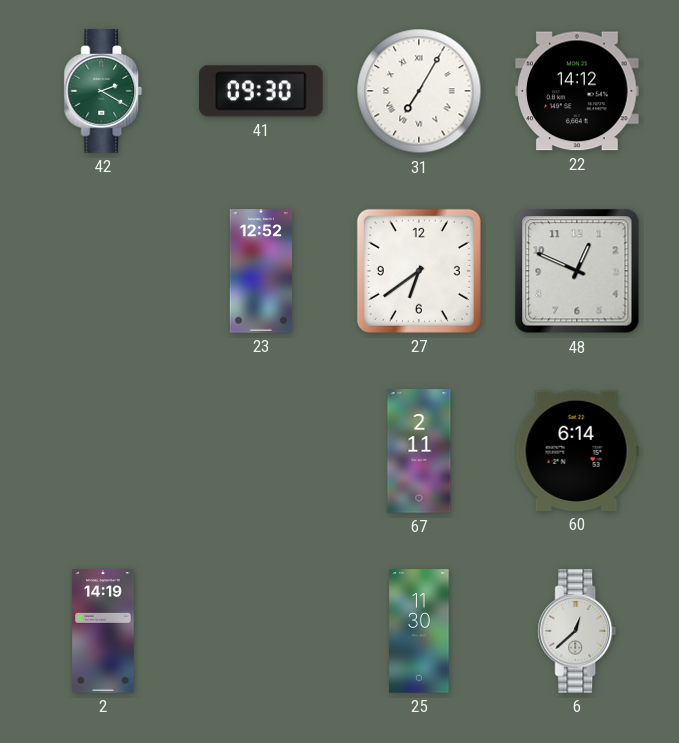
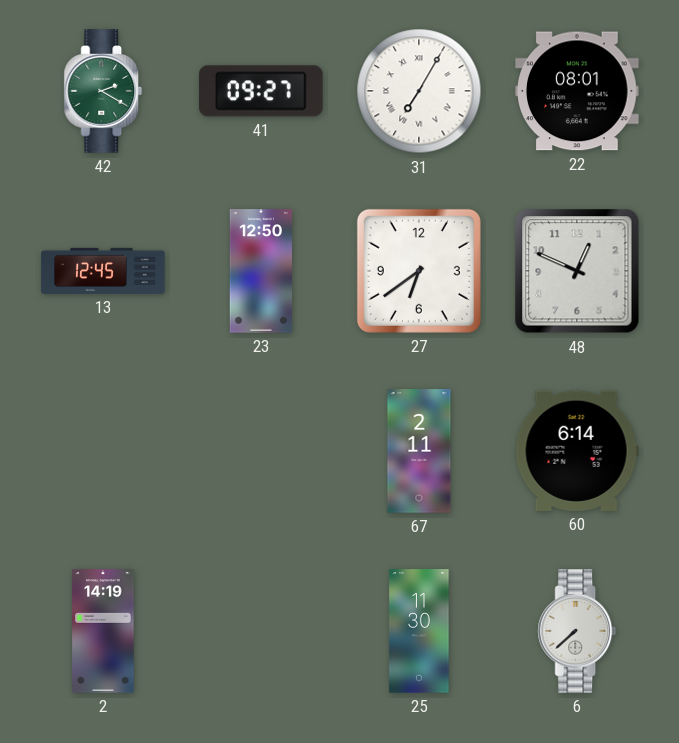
41: 09:30 -> 09:27
22: 14:12 -> 08:01
13: none -> 12:45
23: 12:52 -> 12:50
6: 12:38 -> 7:38
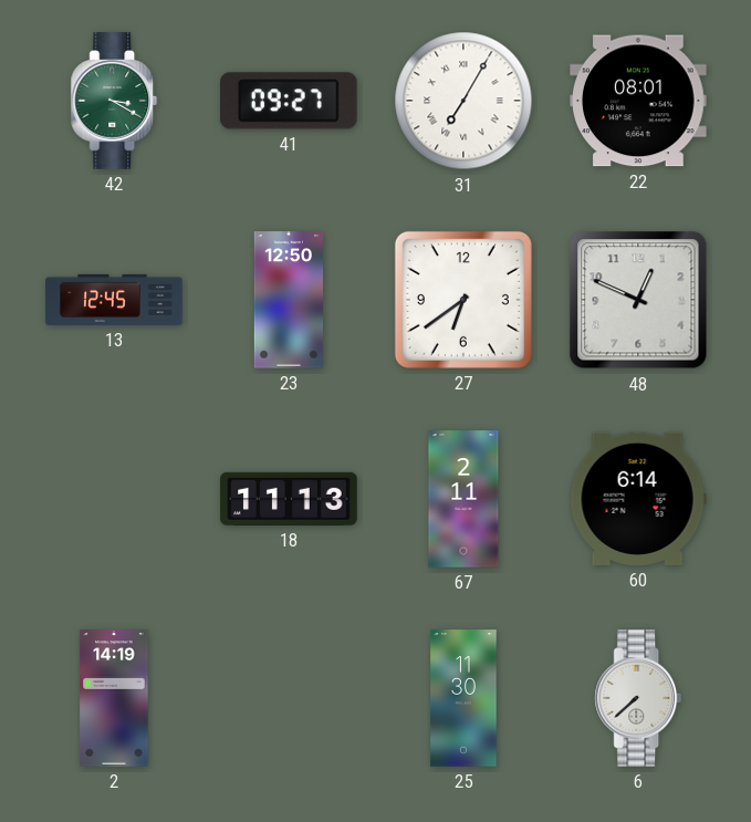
42: 2:20 -> 3:20
18: none -> 11:13
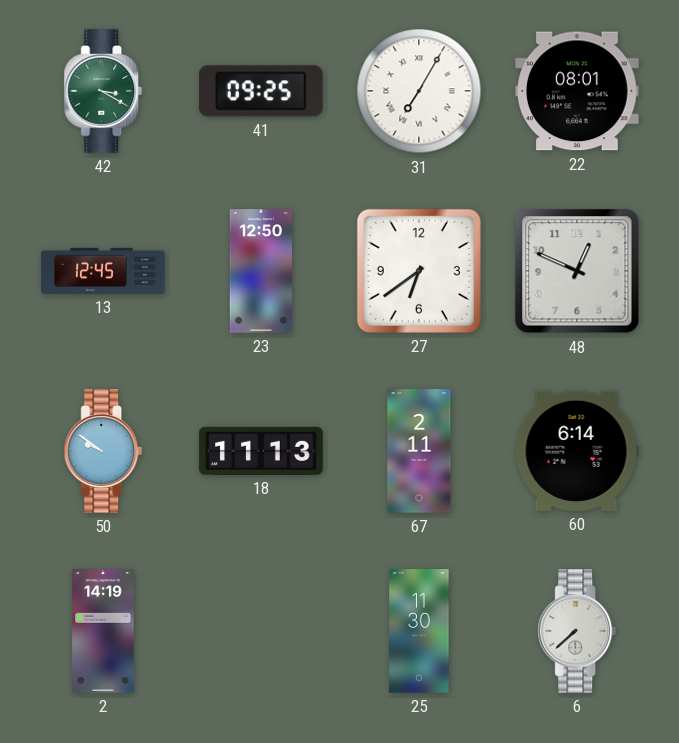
41: 09:27 -> 09:25
50: none -> 9:51
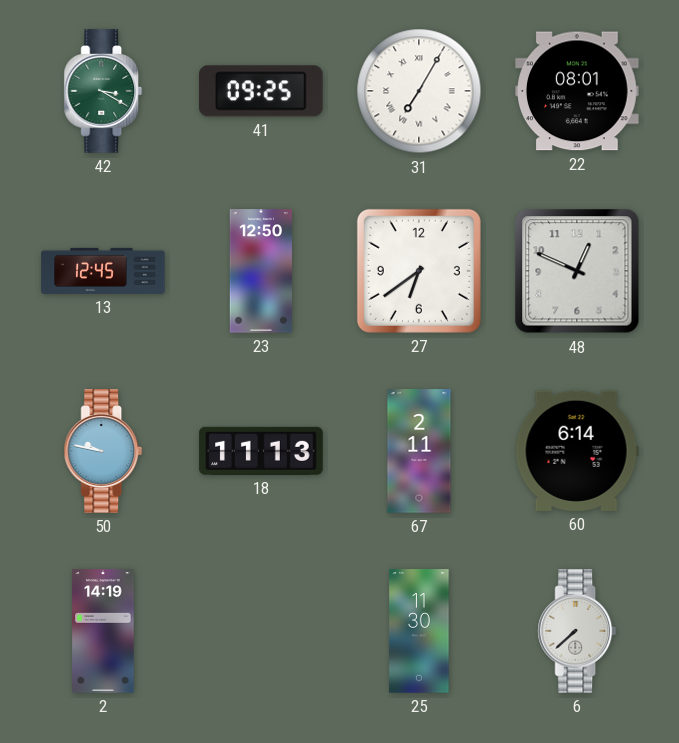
50: 9:51 -> 9:47
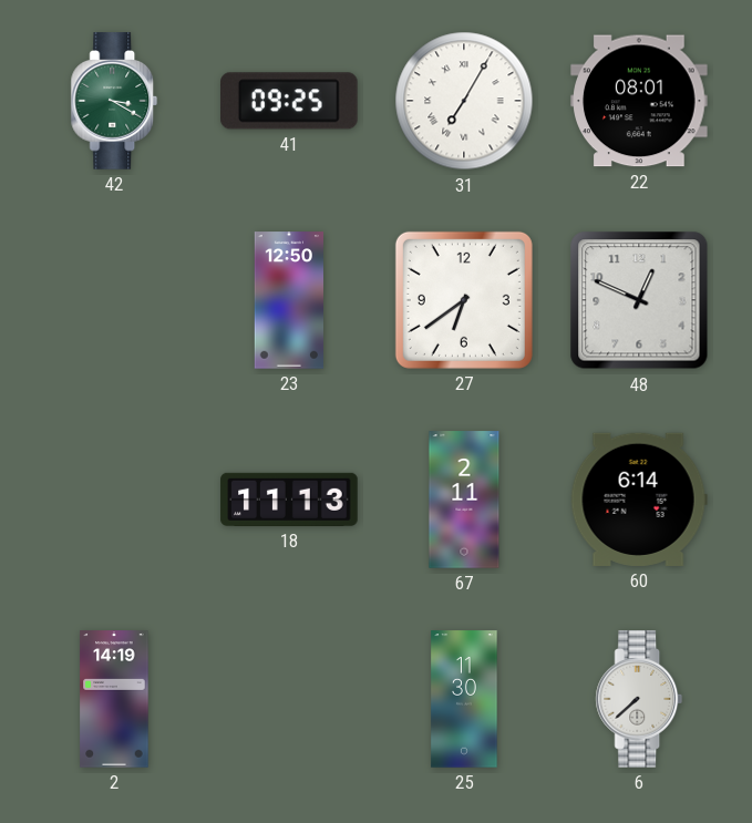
13: 12:45 -> none
50: 9:47 -> none
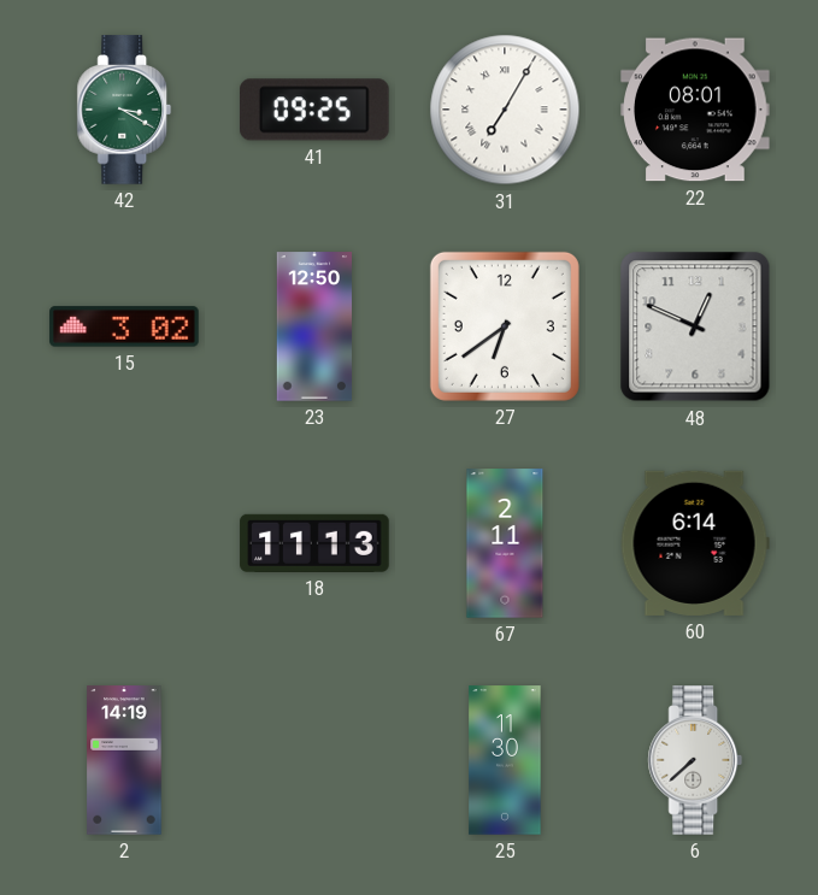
15: none -> 3:02
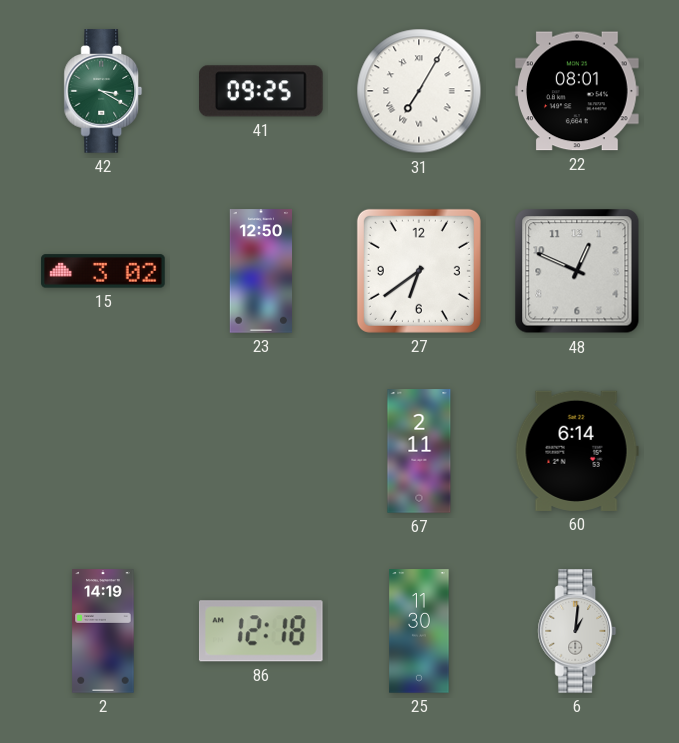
18: 11:13 -> none
86: none -> 12:18
6: 7:38 -> 1:01
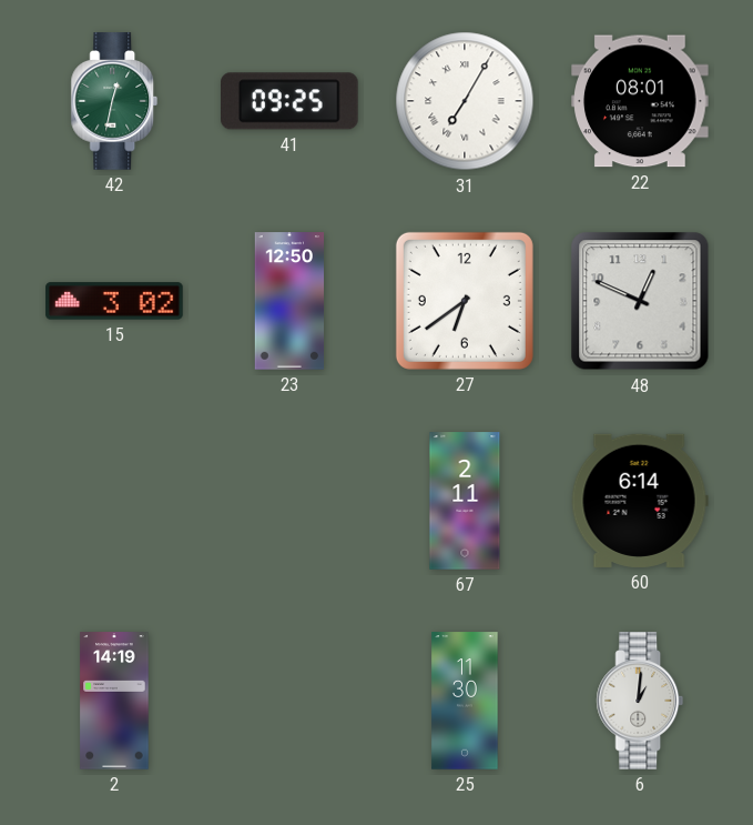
42: 3:20 -> 12:32
86: 12:18 -> none
